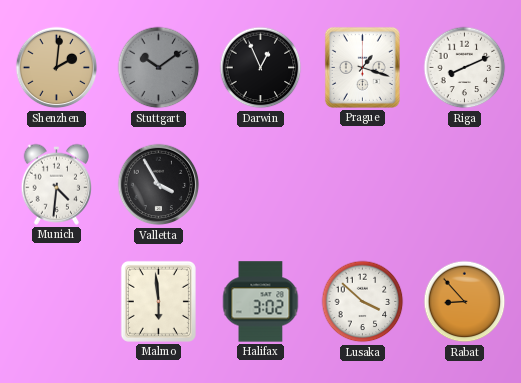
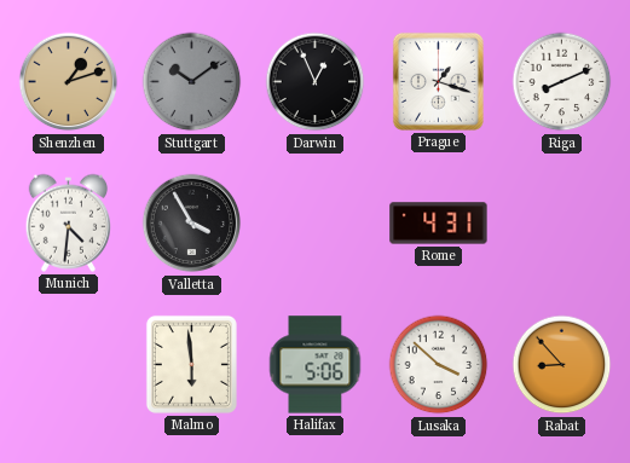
Shenzhen: 2:01 -> 1:12
Rome: none -> 4:31
Halifax: 3:02 -> 5:06
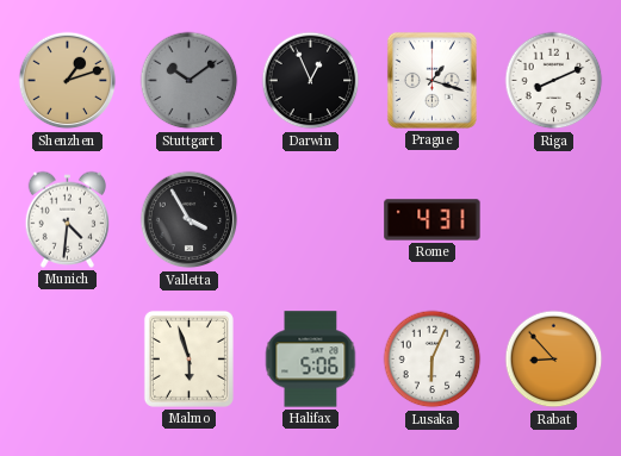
Malmo: 5:59 -> 5:57
Lusaka: 3:52 -> 6:04
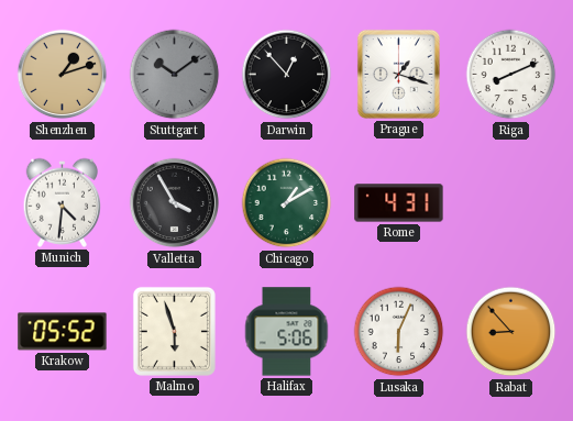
Darwin: 12:56 -> 12:53
Chicago: none -> 1:10
Krakow: none -> 05:52
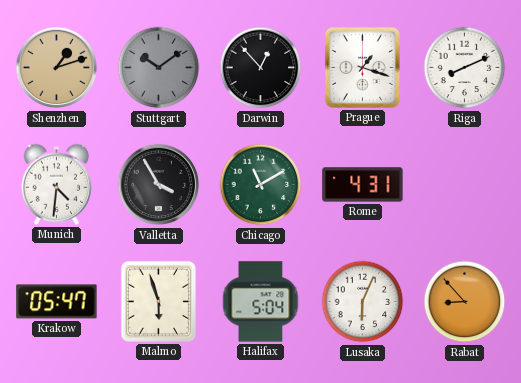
Chicago: 1:10 -> 11:10
Krakow: 05:52 -> 05:47
Halifax: 5:06 -> 5:04
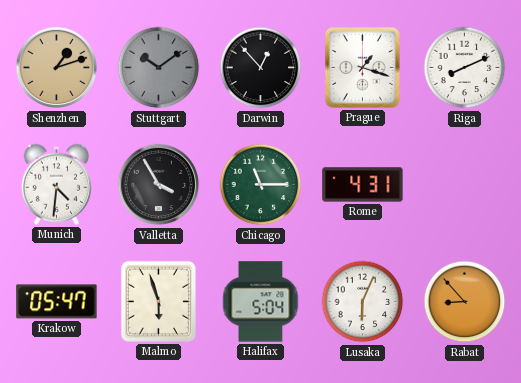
Chicago: 11:10 -> 11:15
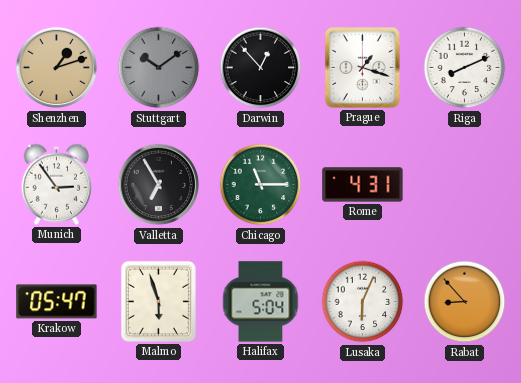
Munich: 4:31 -> 2:54
Valletta: 3:55 -> 6:55
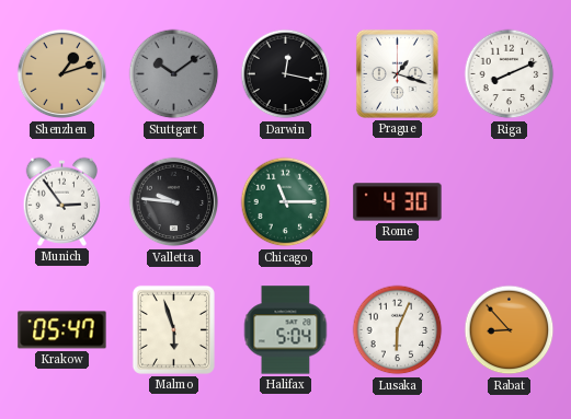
Darwin: 12:53 -> 12:17
Valletta: 6:55 -> 9:46
Rome: 4:31 -> 4:30
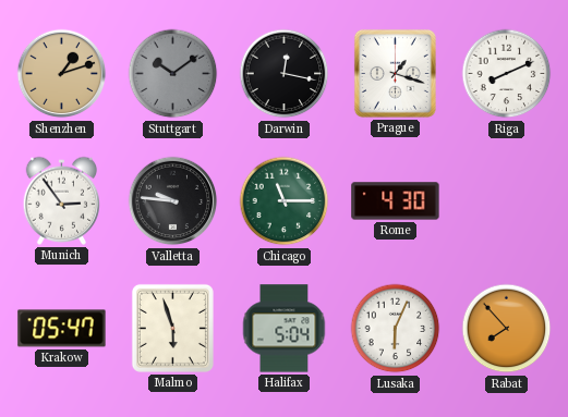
Rabat: 8:53 -> 7:53
